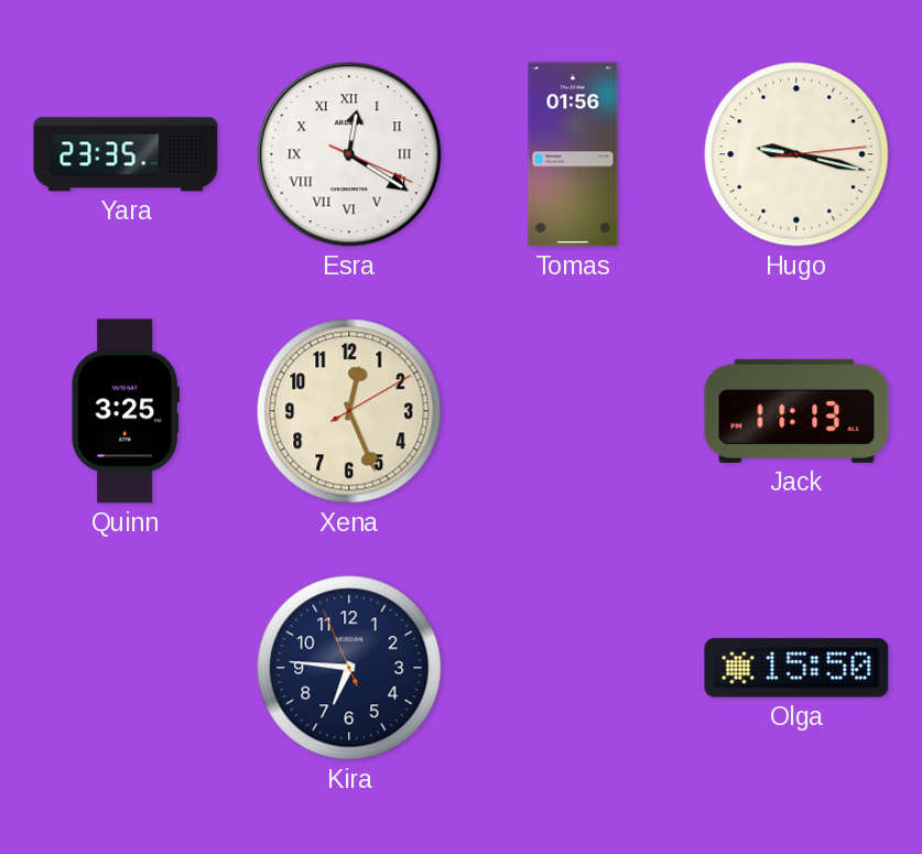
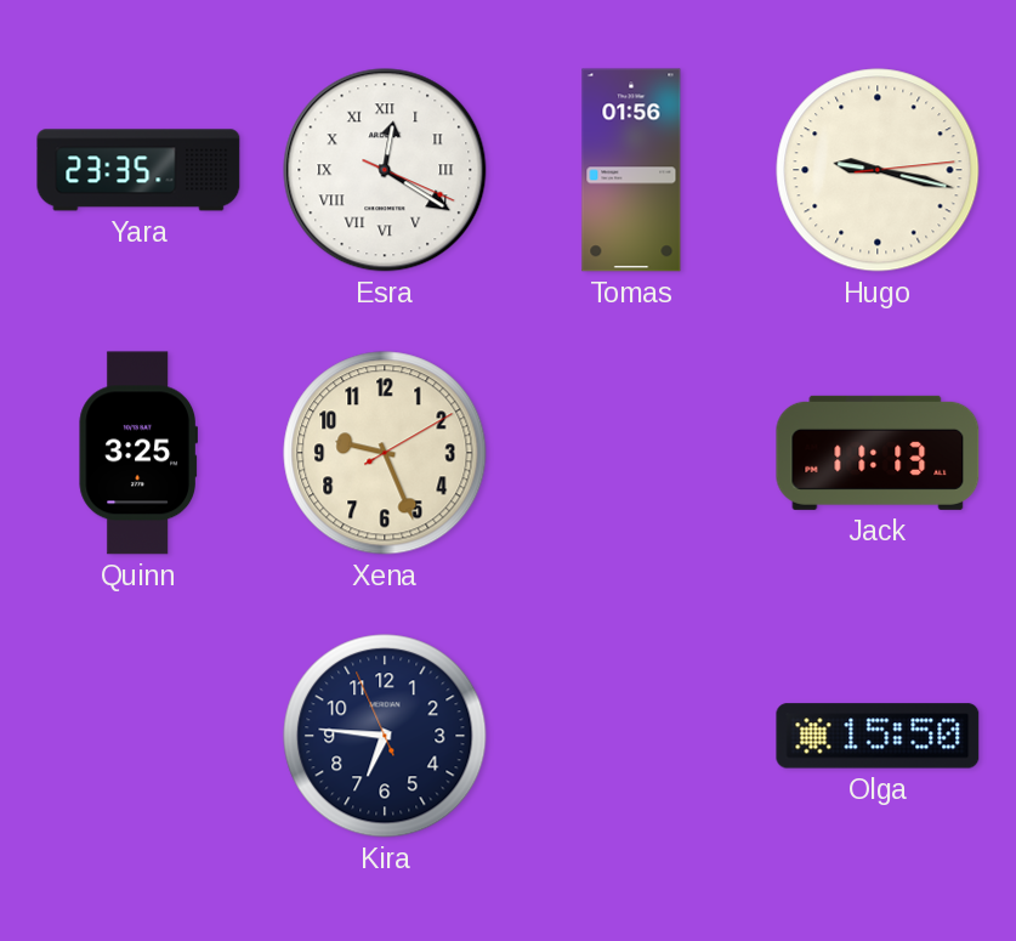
Xena: 12:26 -> 9:26
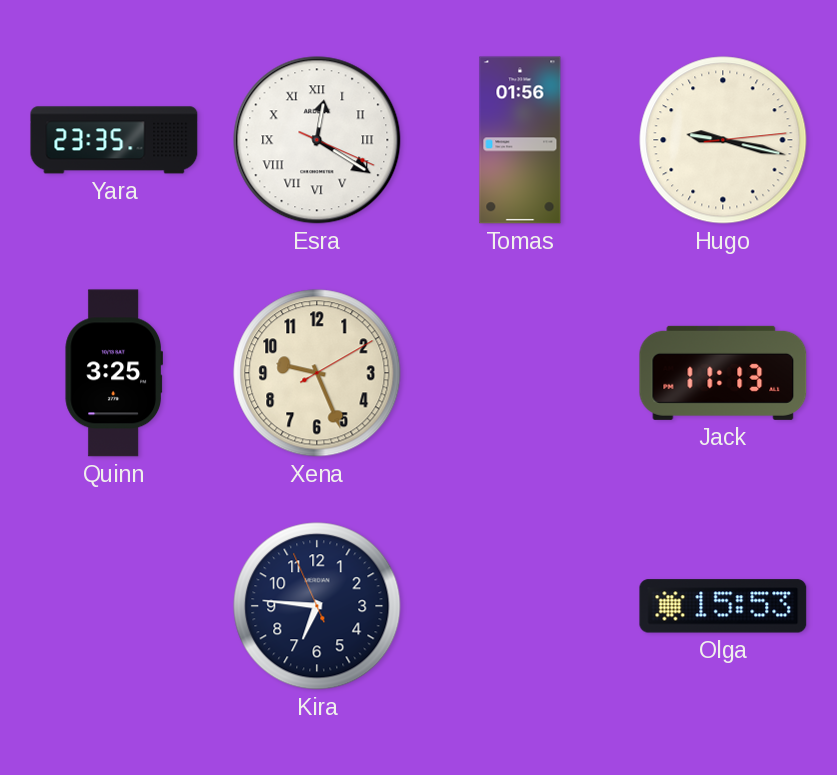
Olga: 15:50 -> 15:53
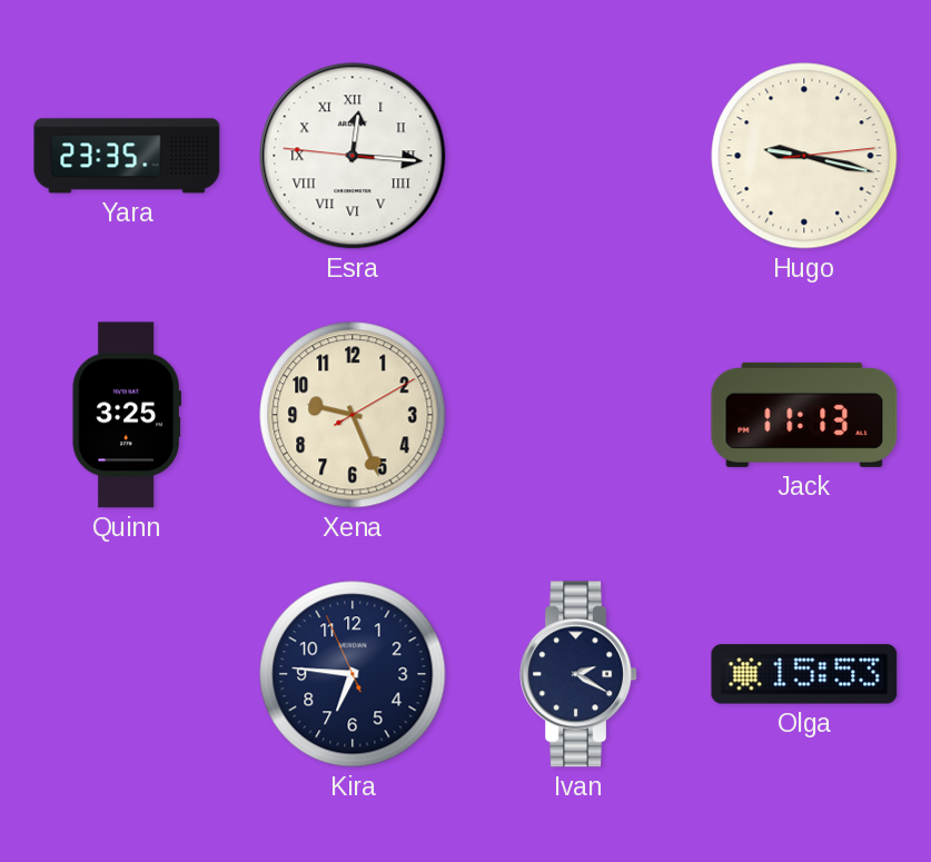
Esra: 12:20 -> 12:15
Tomas: 01:56 -> none
Ivan: none -> 2:20
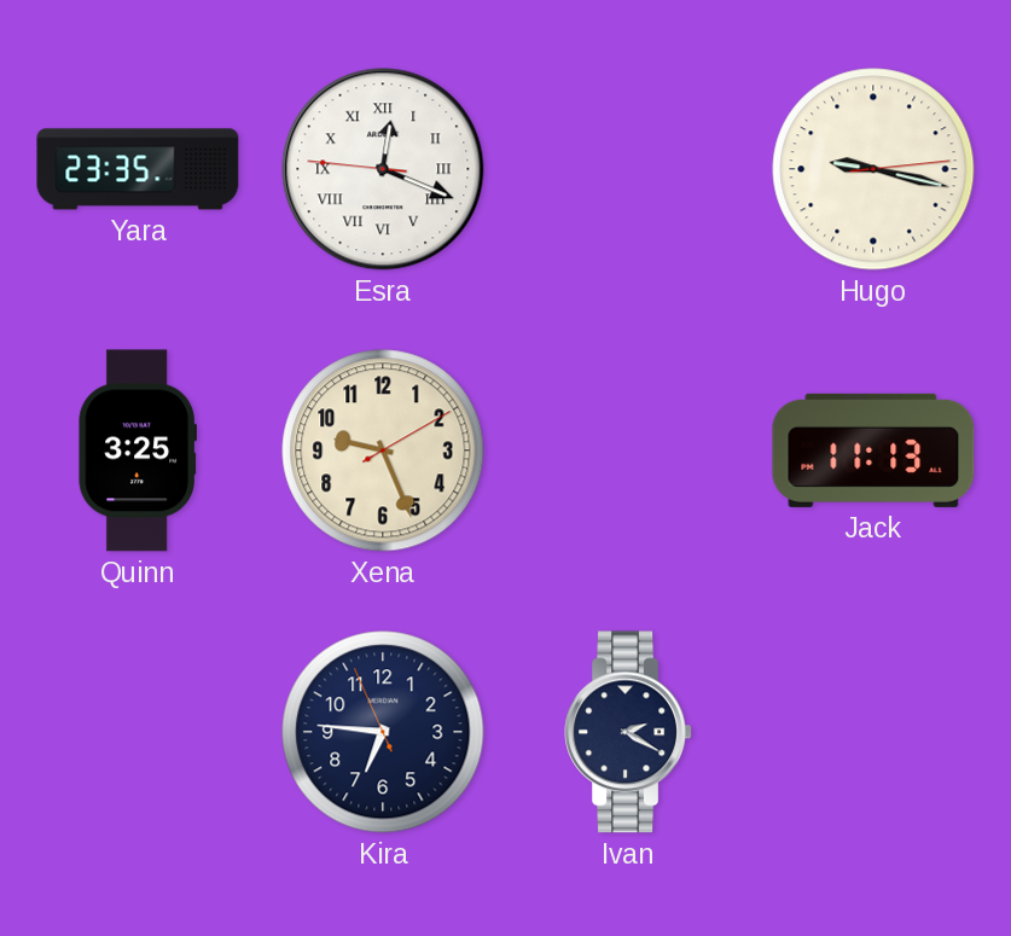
Esra: 12:15 -> 12:18
Olga: 15:53 -> none
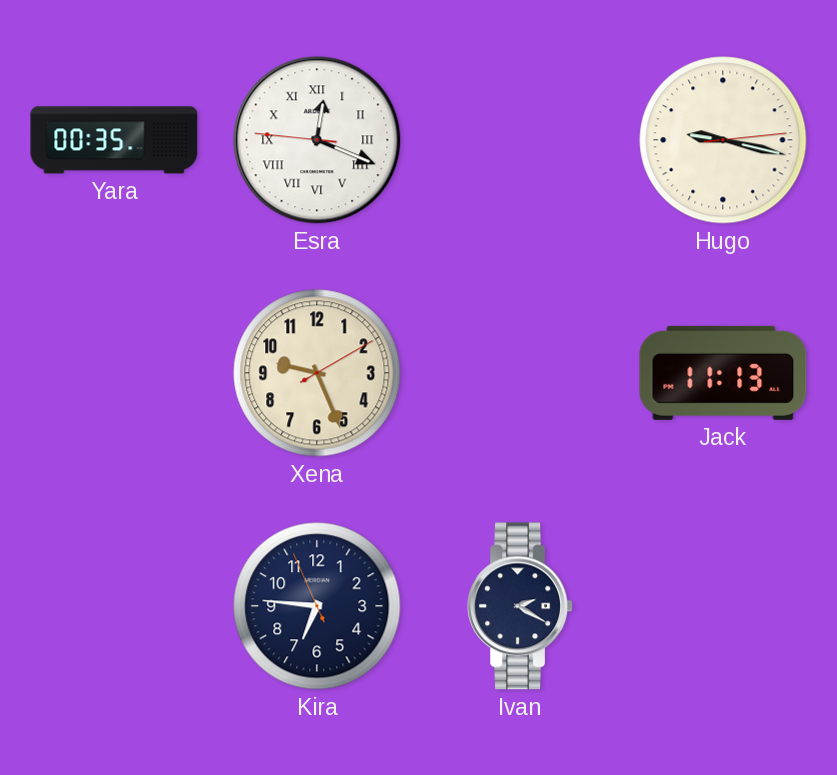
Yara: 23:35 -> 00:35
Quinn: 3:25 -> none
